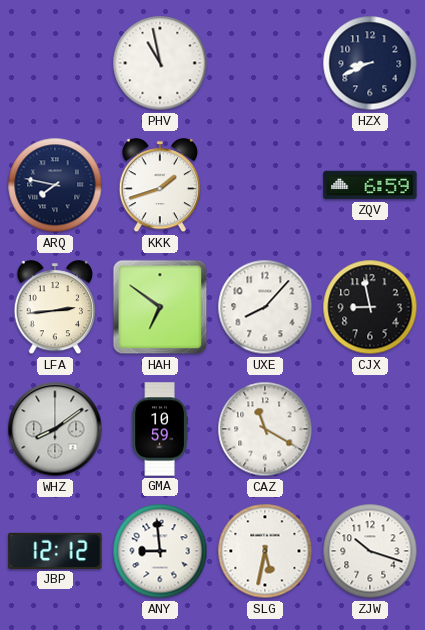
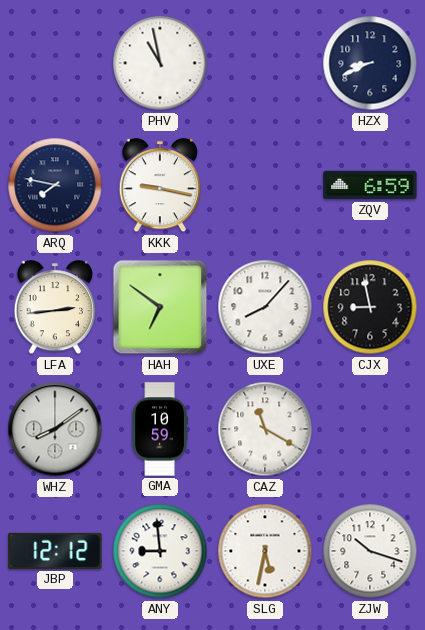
KKK: 1:42 -> 9:17
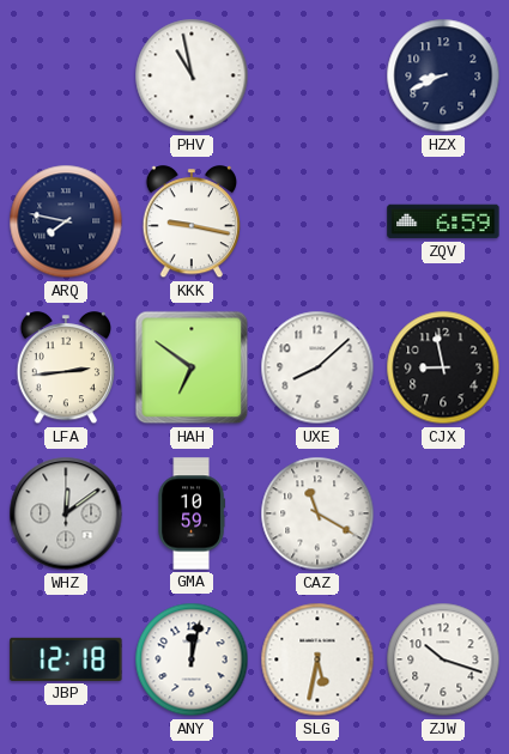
UXE: 8:07 -> 8:08
WHZ: 8:09 -> 12:09
JBP: 12:12 -> 12:18
ANY: 8:59 -> 12:02
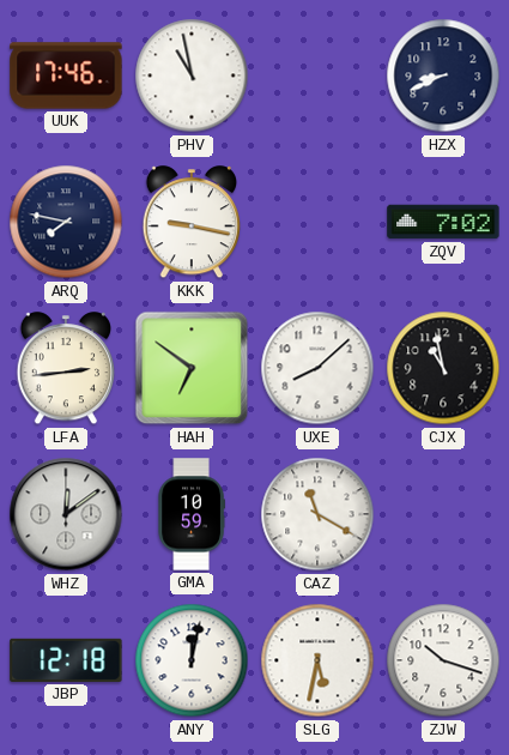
UUK: none -> 17:46
ZQV: 6:59 -> 7:02
CJX: 8:58 -> 10:58
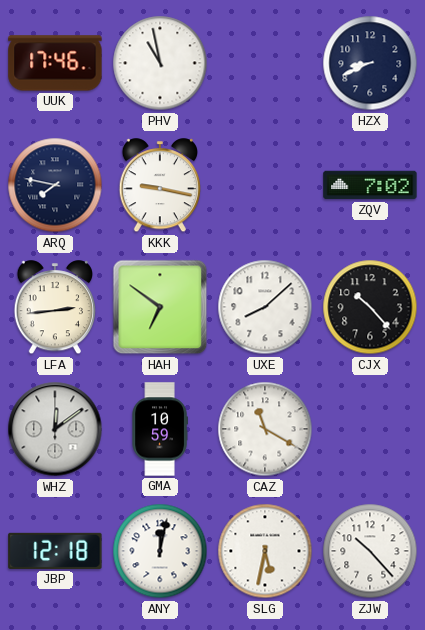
CJX: 10:58 -> 10:23
ZJW: 10:18 -> 10:23
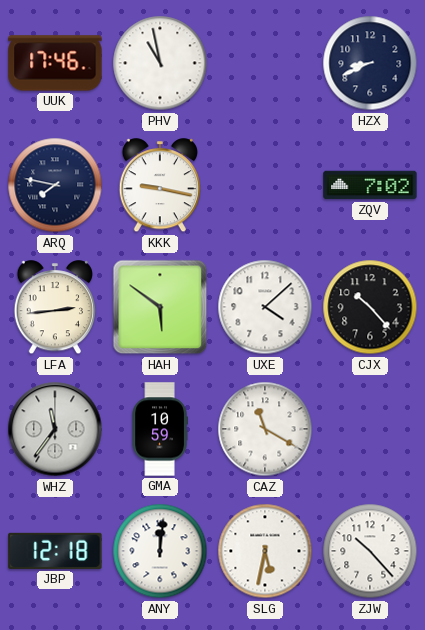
HAH: 6:51 -> 5:51
UXE: 8:08 -> 4:08
WHZ: 12:09 -> 11:36
ANY: 12:02 -> 12:01
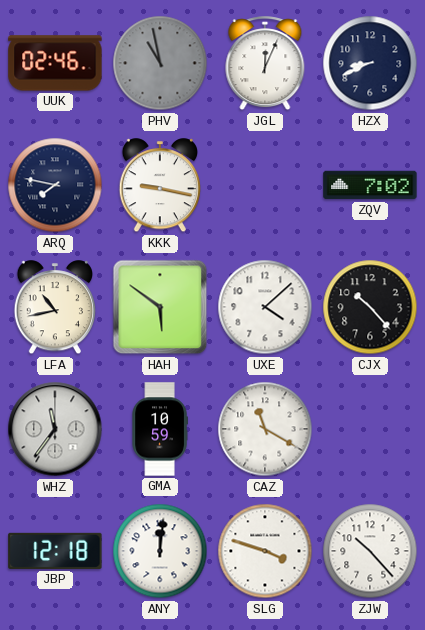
UUK: 17:46 -> 02:46
PHV dial: white -> grey
JGL: none -> 12:04
LFA: 2:44 -> 10:43
SLG: 5:32 -> 3:48
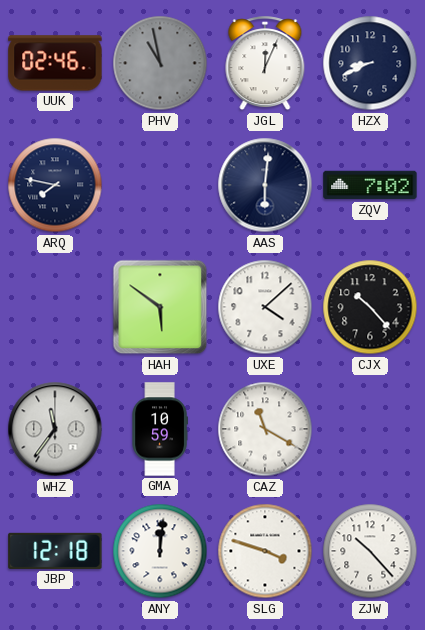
KKK: 9:17 -> none
AAS: none -> 6:01
LFA: 10:43 -> none
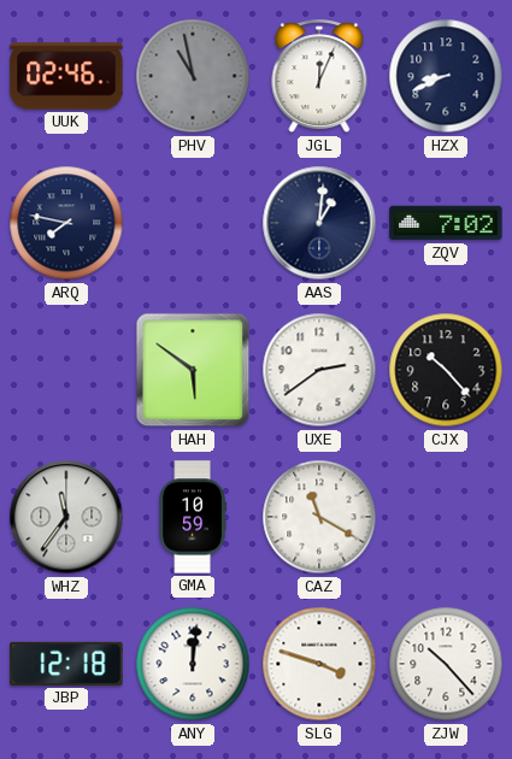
AAS: 6:01 -> 1:01
UXE: 4:08 -> 2:39
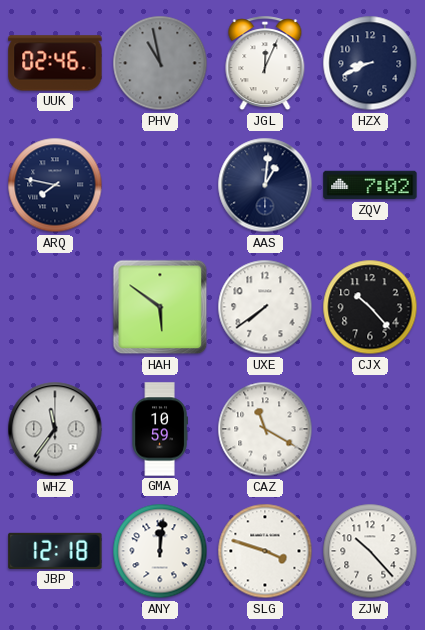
UXE: 2:39 -> 7:39
